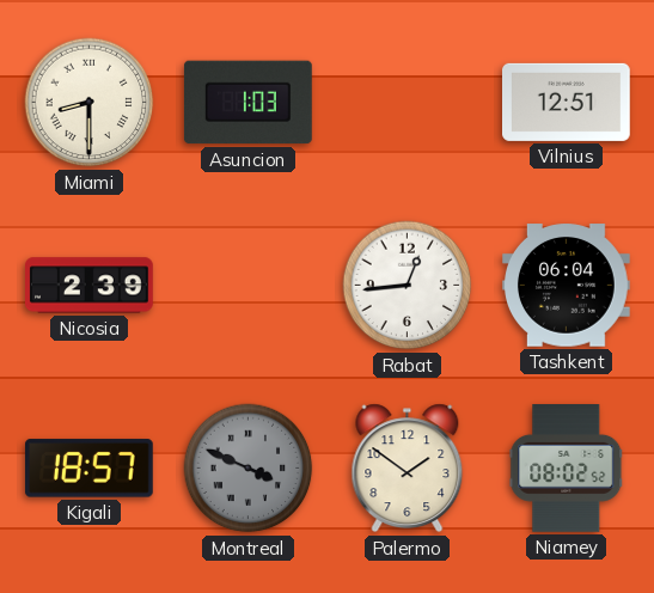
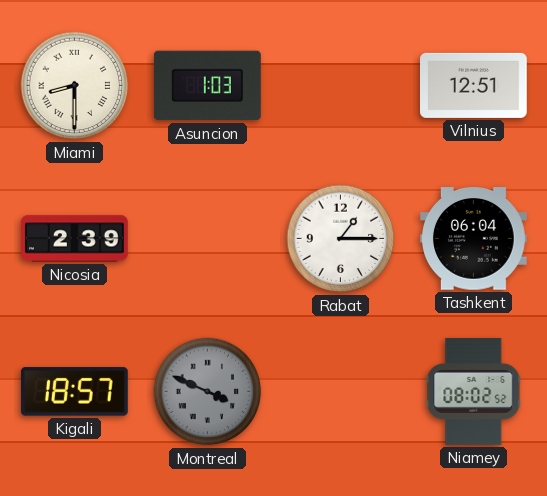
Rabat: 12:44 -> 1:15
Palermo: 1:51 -> none
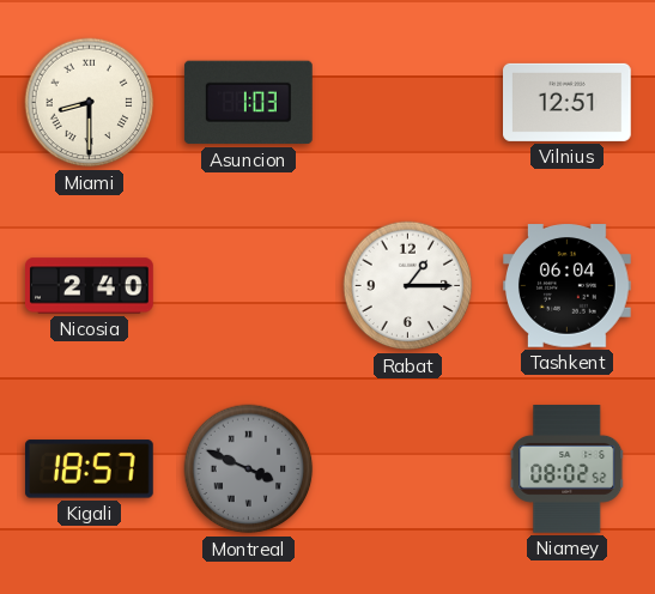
Nicosia: 2:39 -> 2:40
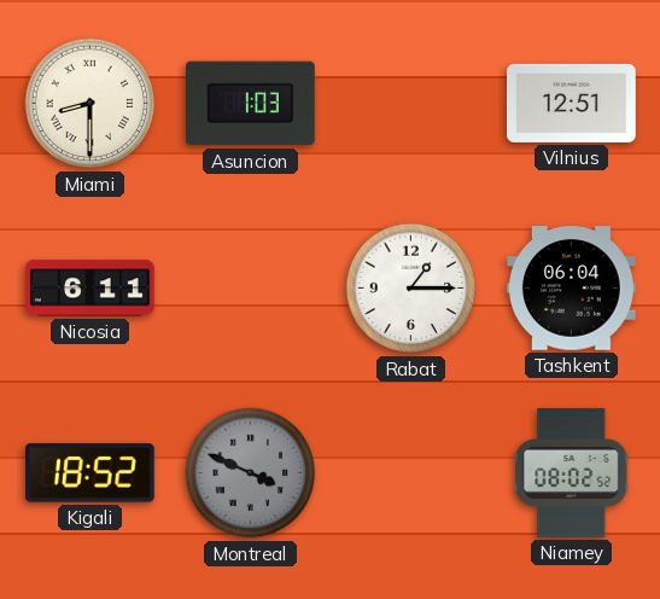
Nicosia: 2:40 -> 6:11
Kigali: 18:57 -> 18:52
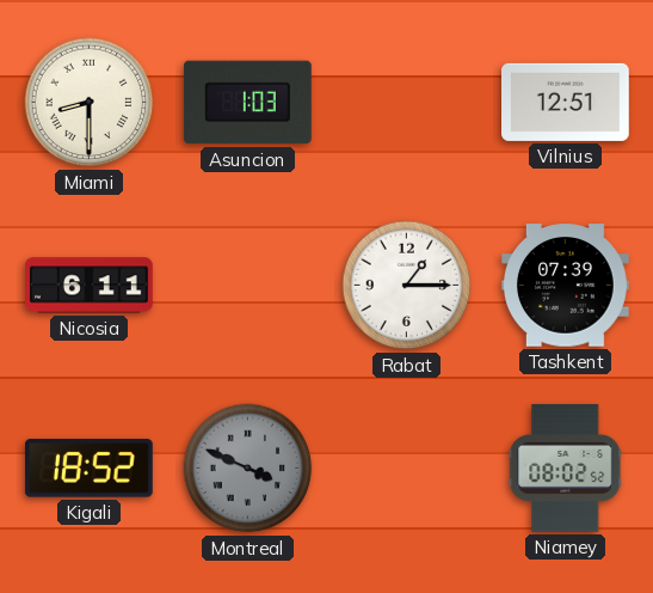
Tashkent: 06:04 -> 07:39
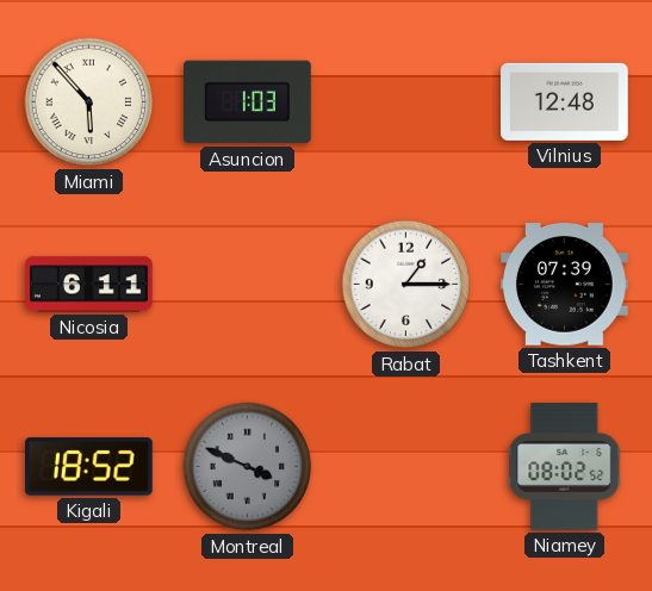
Miami: 8:30 -> 5:53
Vilnius: 12:51 -> 12:48
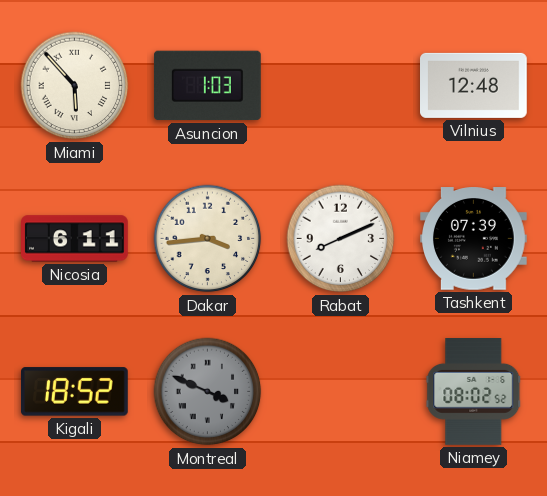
Dakar: none -> 3:44
Rabat: 1:15 -> 8:11
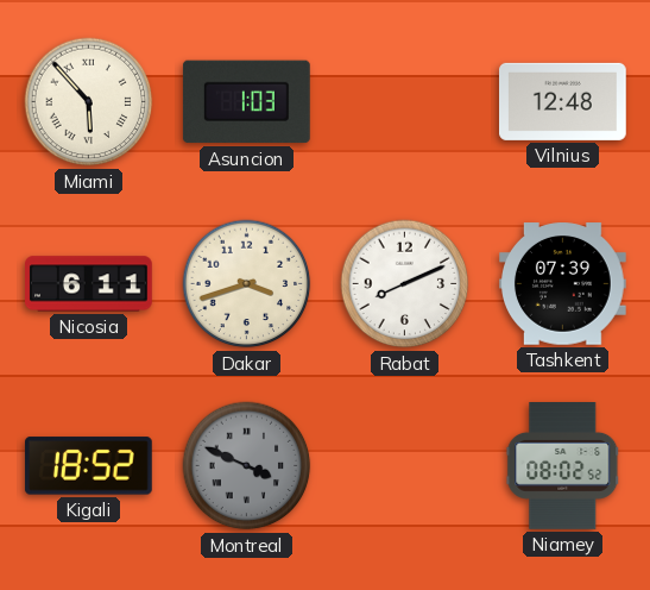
Dakar: 3:44 -> 3:42
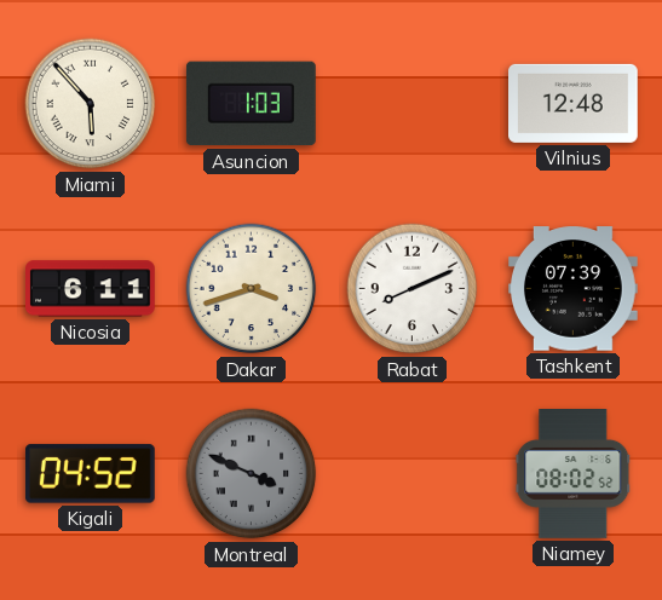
Kigali: 18:52 -> 04:52
